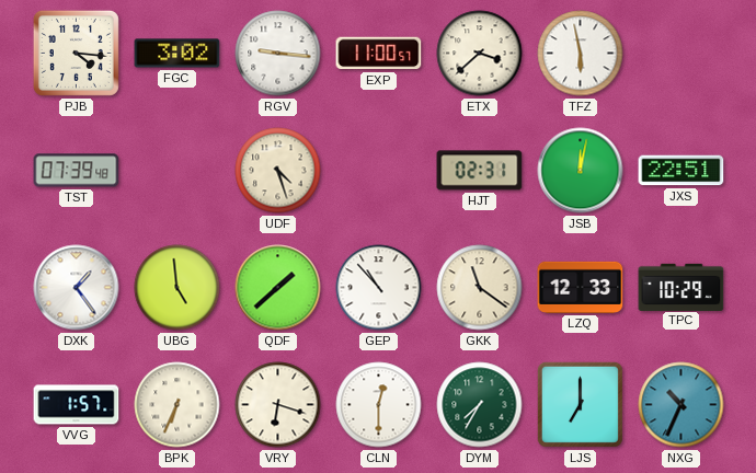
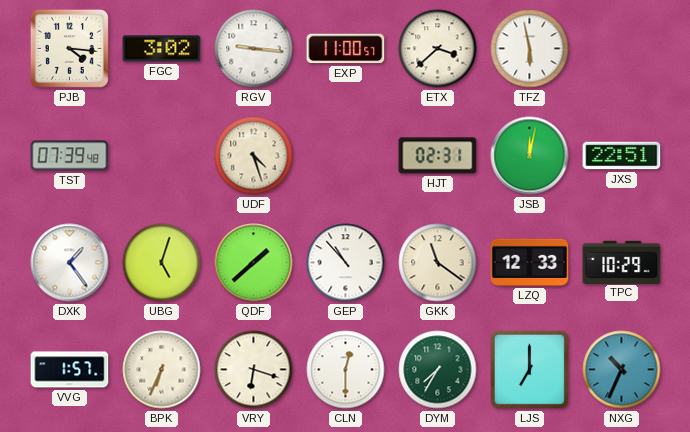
UBG: 4:59 -> 5:03
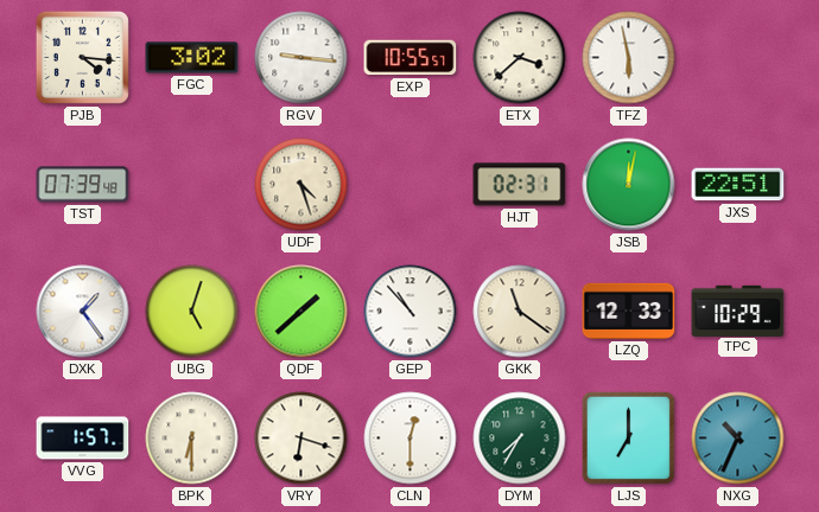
EXP: 11:00 -> 10:55
BPK: 6:34 -> 6:30
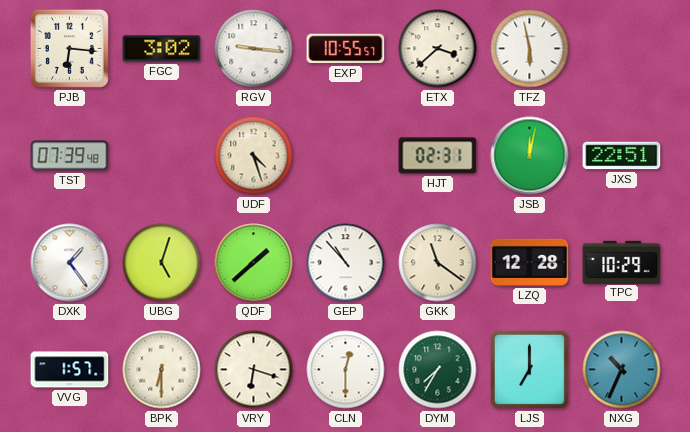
PJB: 4:16 -> 6:16
LZQ: 12:33 -> 12:28
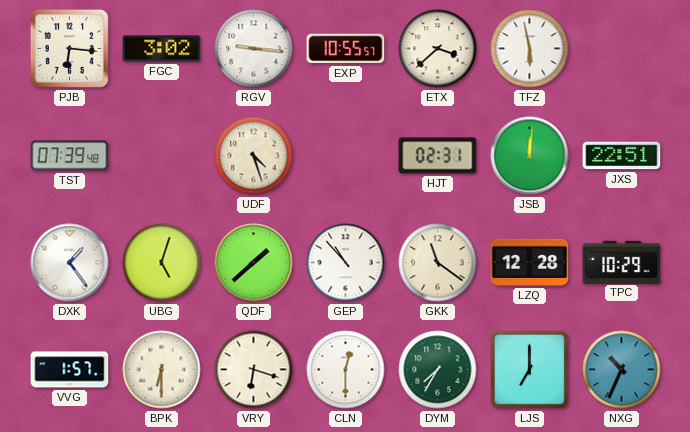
JSB: 12:02 -> 12:01
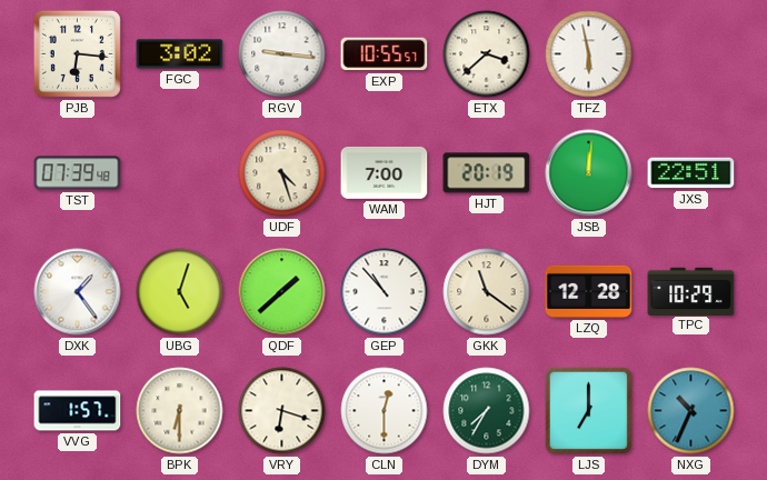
WAM: none -> 7:00
HJT: 02:31 -> 20:19
